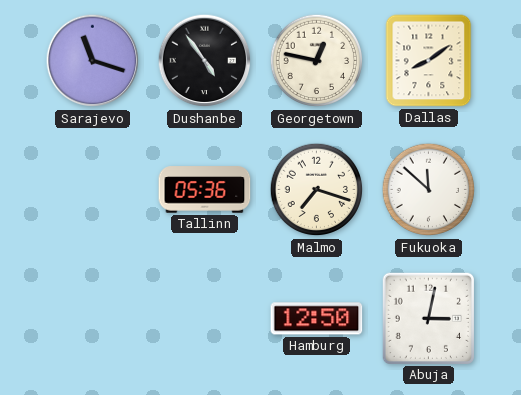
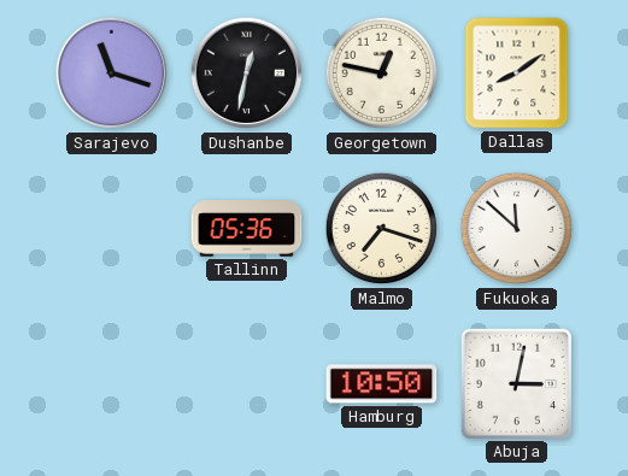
Dushanbe: 4:54 -> 12:32
Hamburg: 12:50 -> 10:50
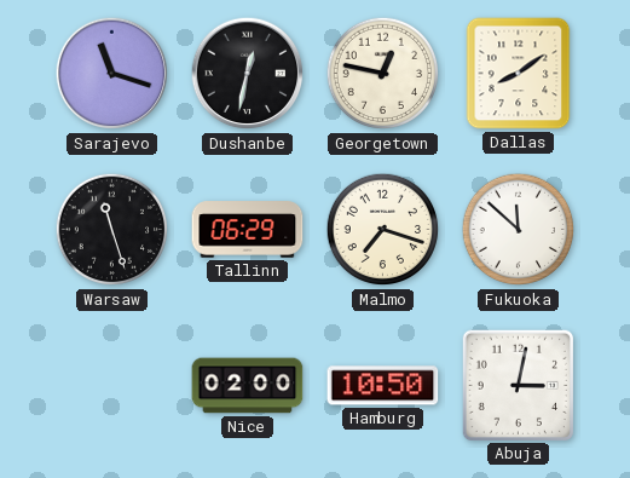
Warsaw: none -> 11:27
Tallinn: 05:36 -> 06:29
Nice: none -> 02:00
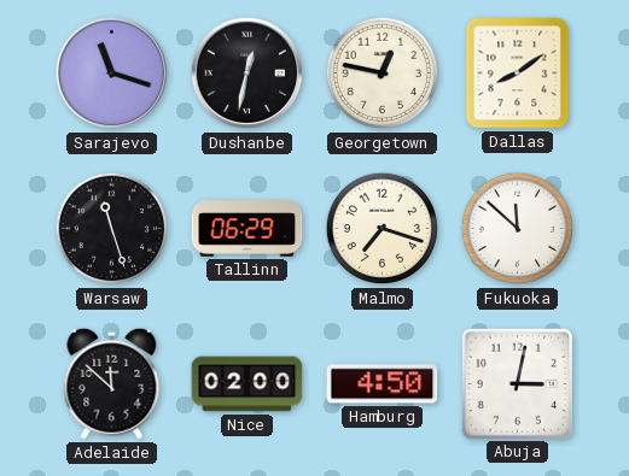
Adelaide: none -> 11:52
Hamburg: 10:50 -> 4:50
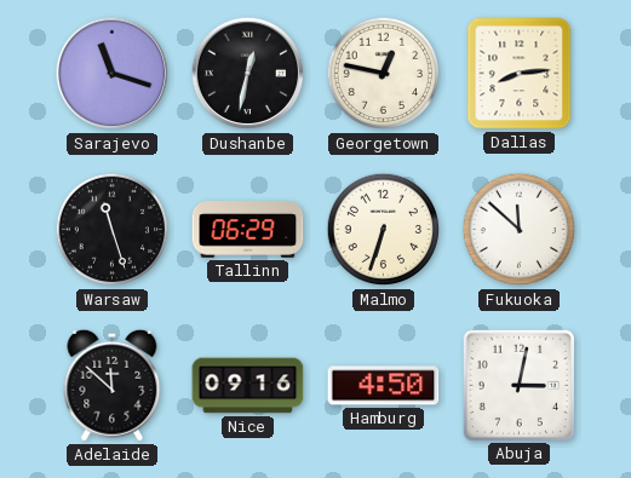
Dallas: 8:09 -> 8:14
Malmo: 7:18 -> 6:33
Nice: 02:00 -> 09:16
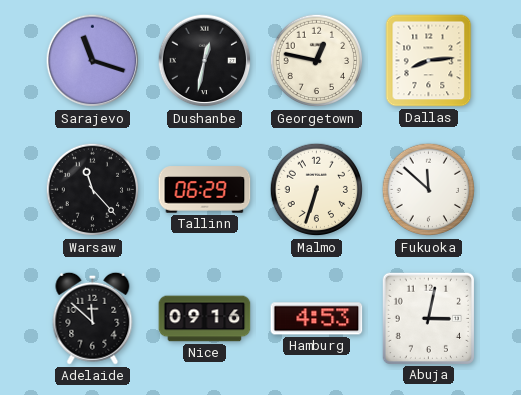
Warsaw: 11:27 -> 11:23
Hamburg: 4:50 -> 4:53
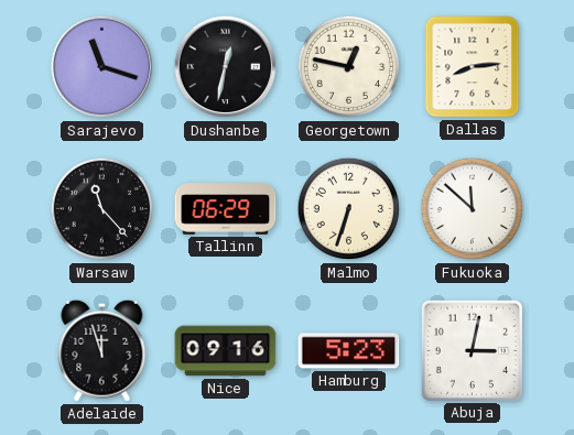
Adelaide: 11:52 -> 11:57
Hamburg: 4:53 -> 5:23
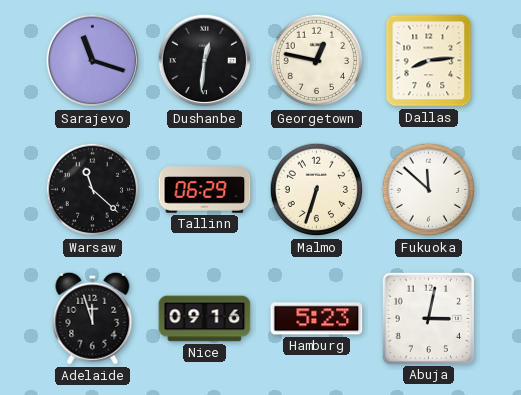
Dushanbe: 12:32 -> 12:31
Warsaw: 11:23 -> 11:22
